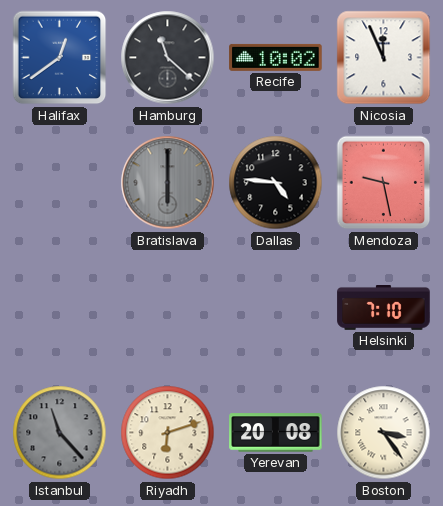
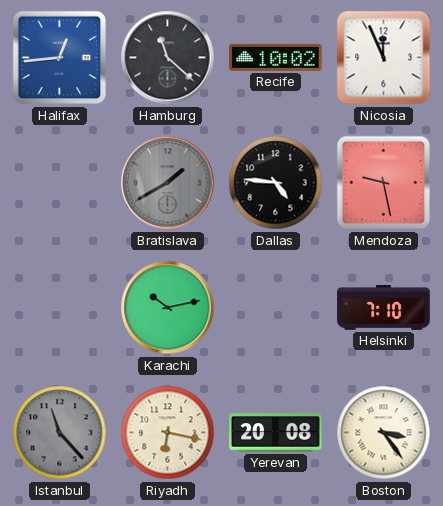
Halifax: 12:39 -> 12:44
Bratislava: 6:00 -> 1:40
Karachi: none -> 10:13
Riyadh: 6:12 -> 6:17
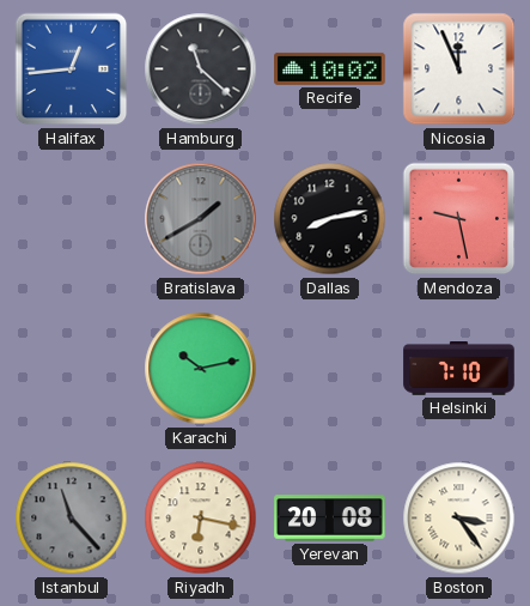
Dallas: 4:46 -> 8:13
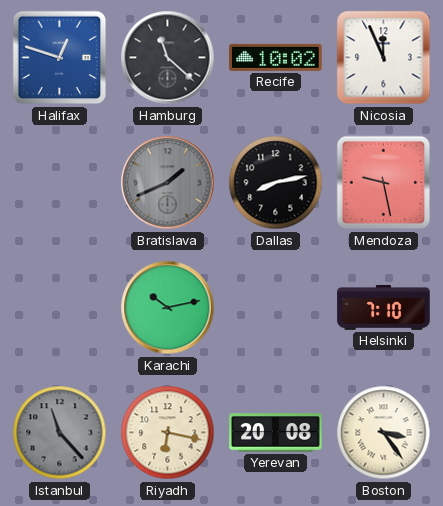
Halifax: 12:44 -> 12:48
Bratislava: 1:40 -> 1:41
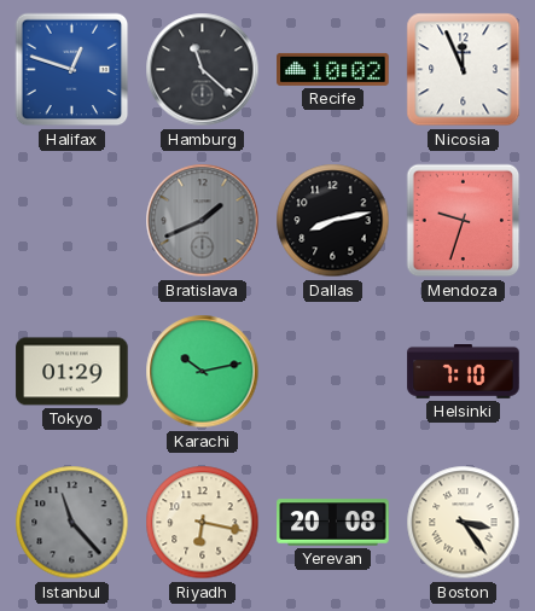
Mendoza: 9:28 -> 9:33
Tokyo: none -> 01:29
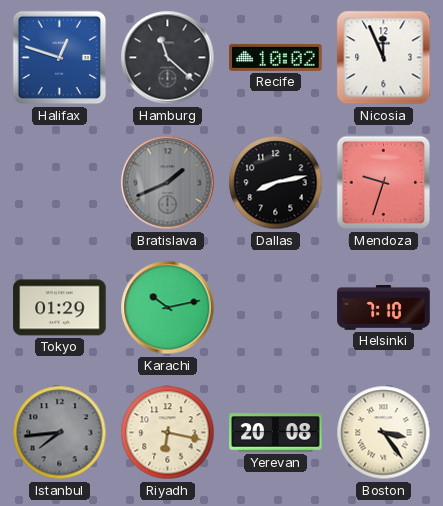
Istanbul: 11:23 -> 7:44
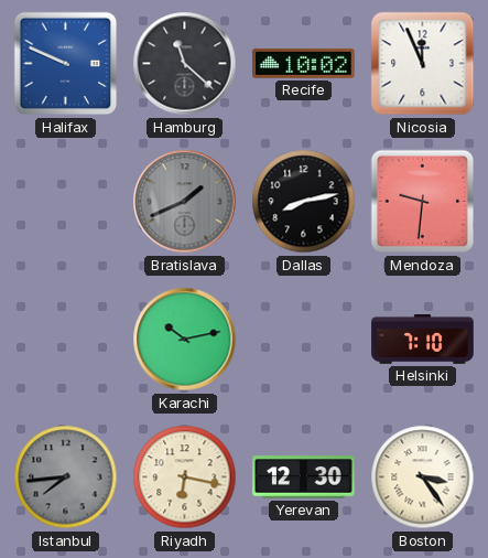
Halifax: 12:48 -> 9:49
Mendoza: 9:33 -> 9:31
Tokyo: 01:29 -> none
Yerevan: 20:08 -> 12:30
